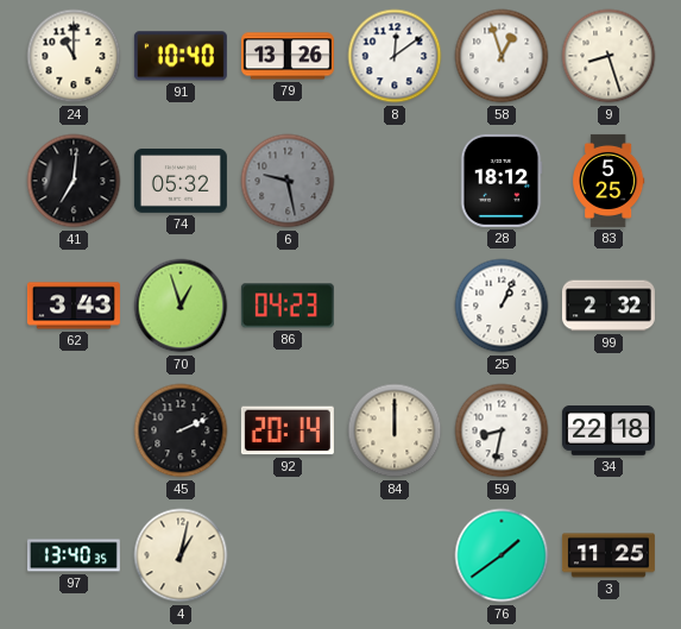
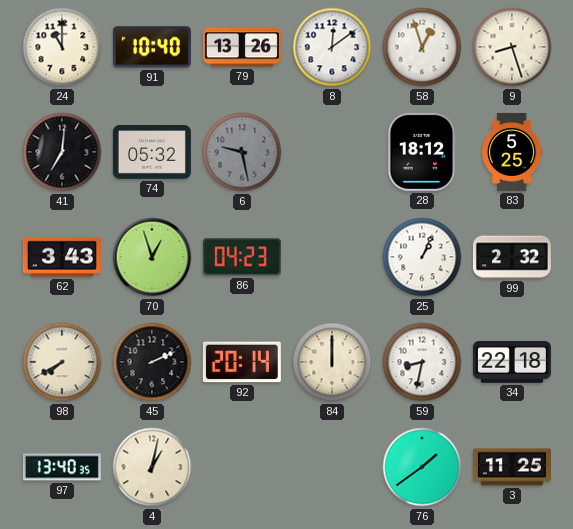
98: none -> 7:40
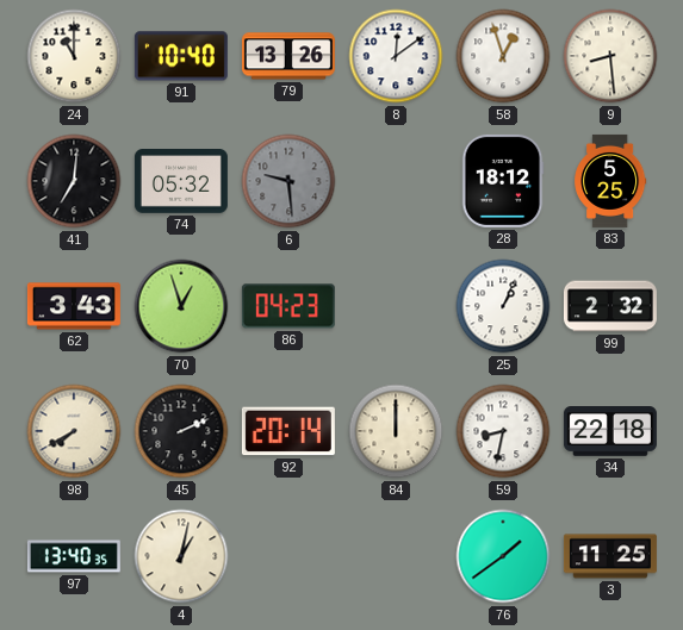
9: 8:27 -> 8:29
6: 9:28 -> 9:29
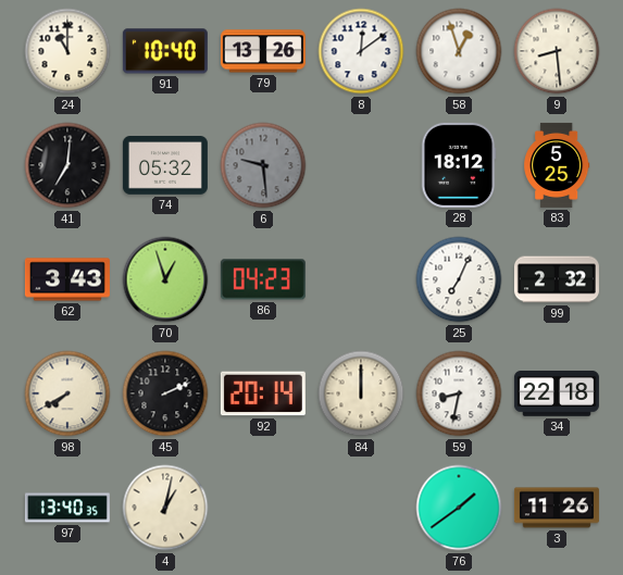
25: 1:04 -> 7:04
3: 11:25 -> 11:26
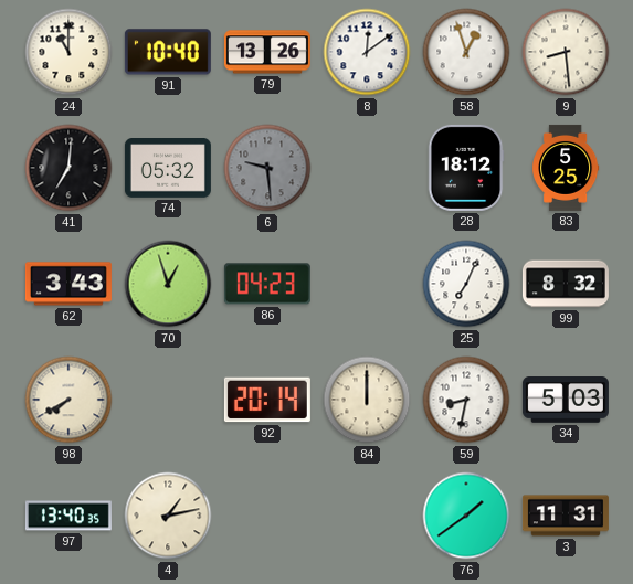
99: 2:32 -> 8:32
45: 2:11 -> none
34: 22:18 -> 5:03
4: 1:02 -> 1:13
3: 11:26 -> 11:31
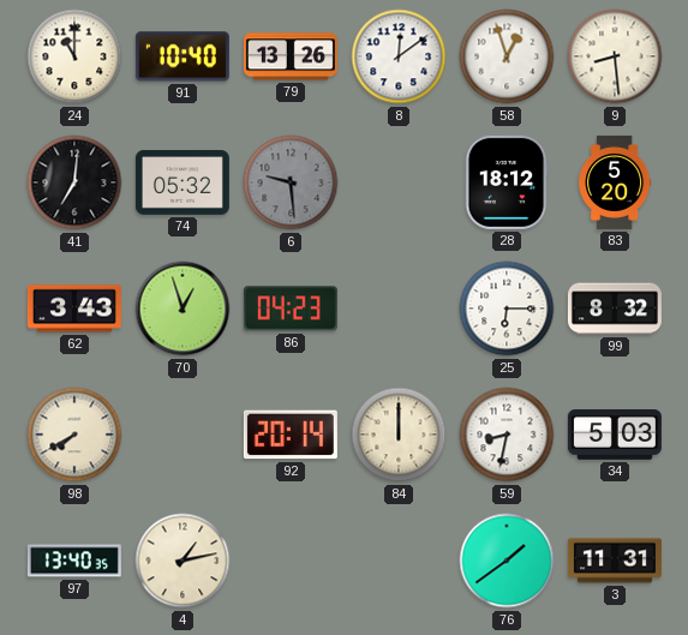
83: 5:25 -> 5:20
25: 7:04 -> 6:15
